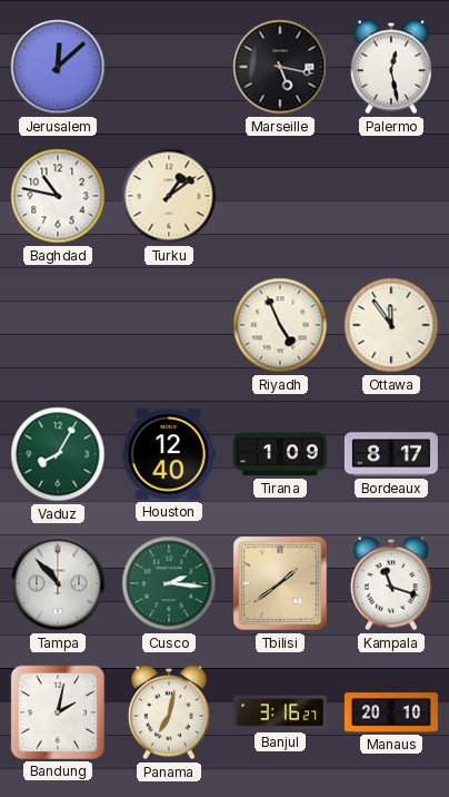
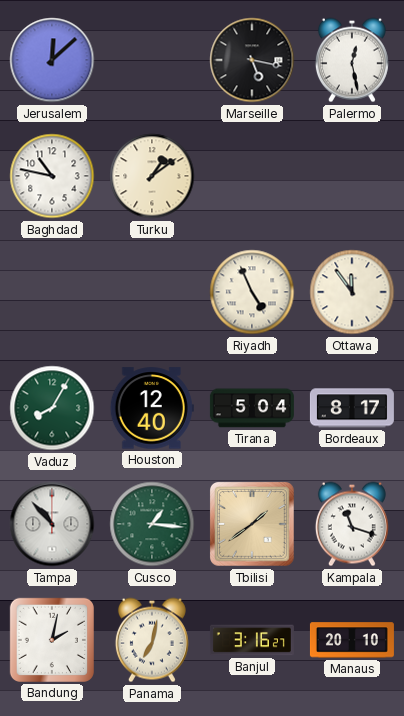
Tirana: 1:09 -> 5:04
Cusco: 2:16 -> 1:16
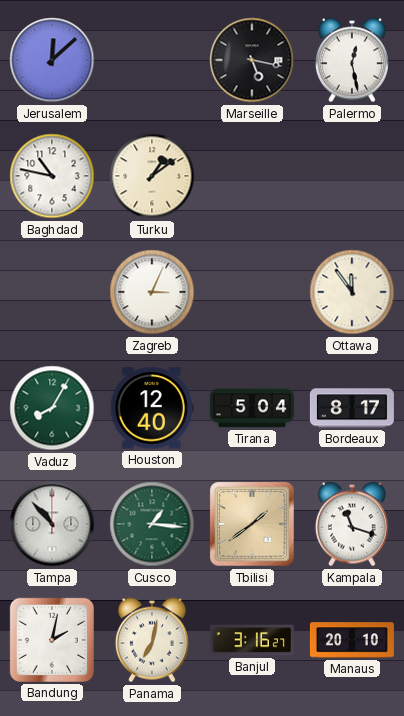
Zagreb: none -> 3:04
Riyadh: 4:56 -> none
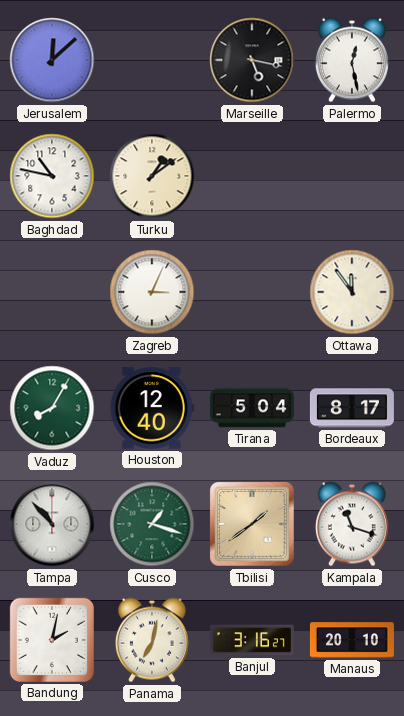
Cusco: 1:16 -> 1:18
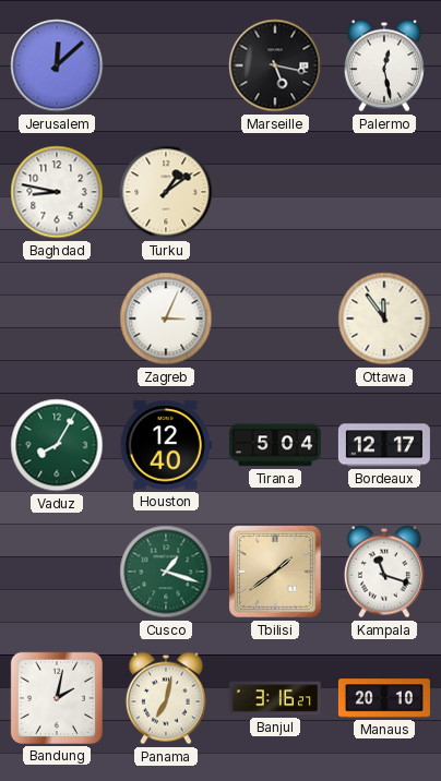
Baghdad: 10:47 -> 8:47
Bordeaux: 8:17 -> 12:17
Tampa: 10:53 -> none
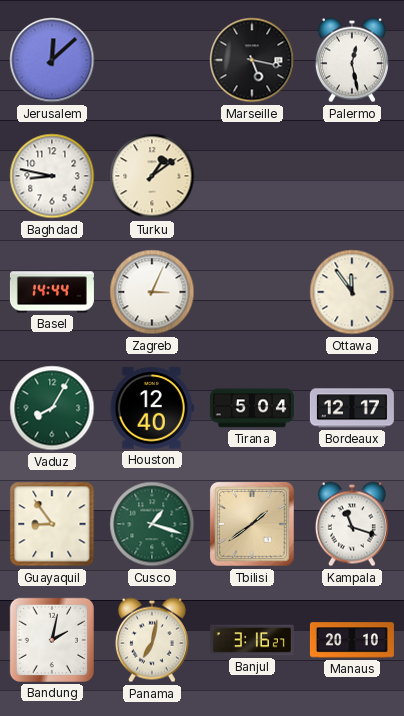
Basel: none -> 14:44
Guayaquil: none -> 8:54
